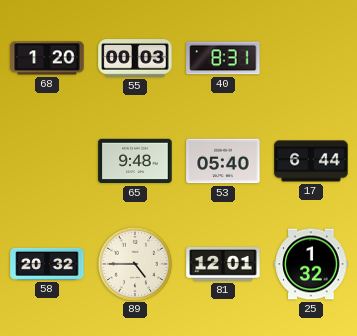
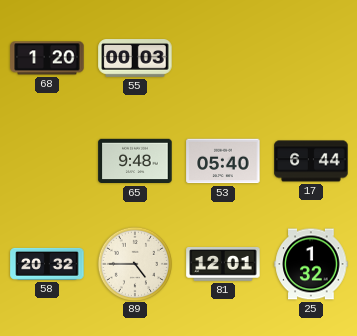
40: 8:31 -> none
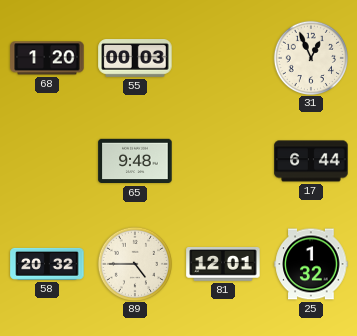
31: none -> 12:56
53: 05:40 -> none
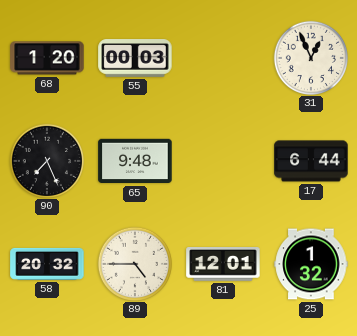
90: none -> 7:26
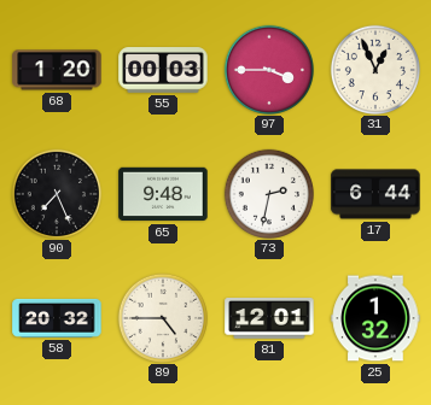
97: none -> 3:45
73: none -> 2:32
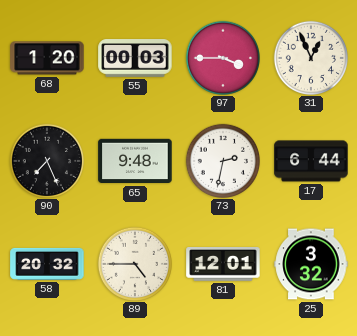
25: 1:32 -> 3:32
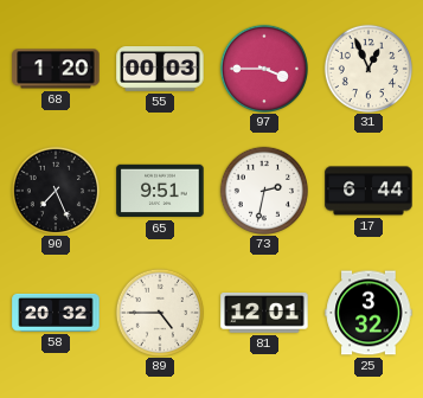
65: 9:48 -> 9:51
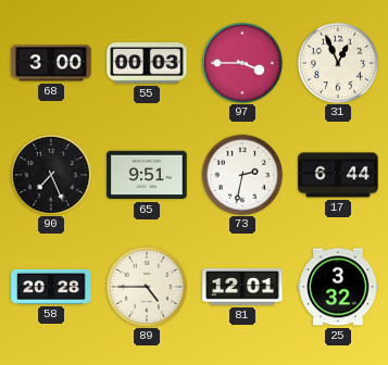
68: 1:20 -> 3:00
58: 20:32 -> 20:28
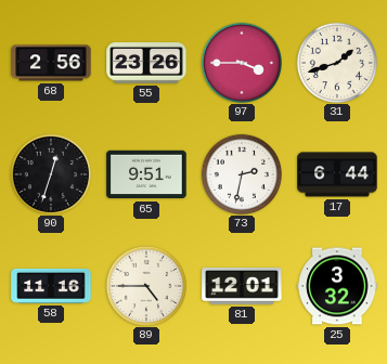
68: 3:00 -> 2:56
55: 00:03 -> 23:26
31: 12:56 -> 1:42
90: 7:26 -> 12:33
58: 20:28 -> 11:16
